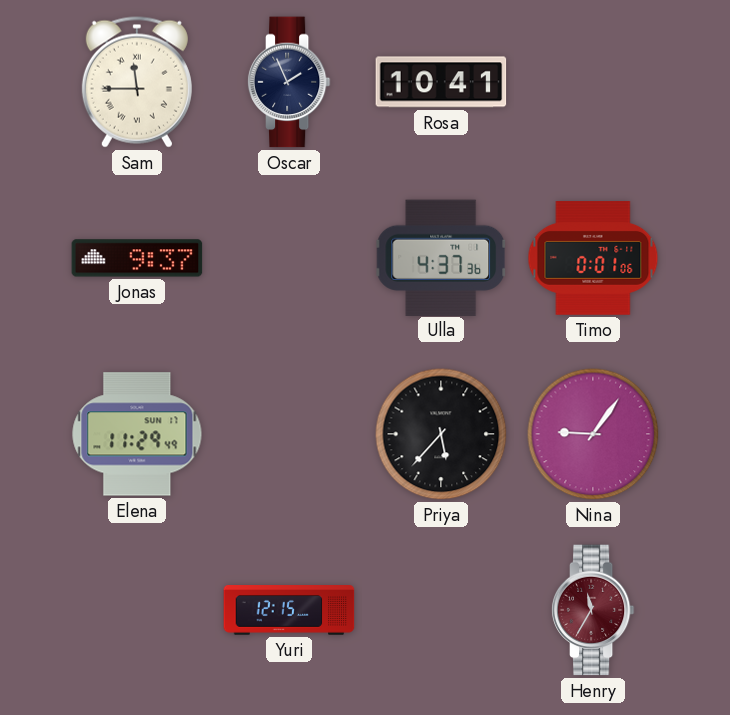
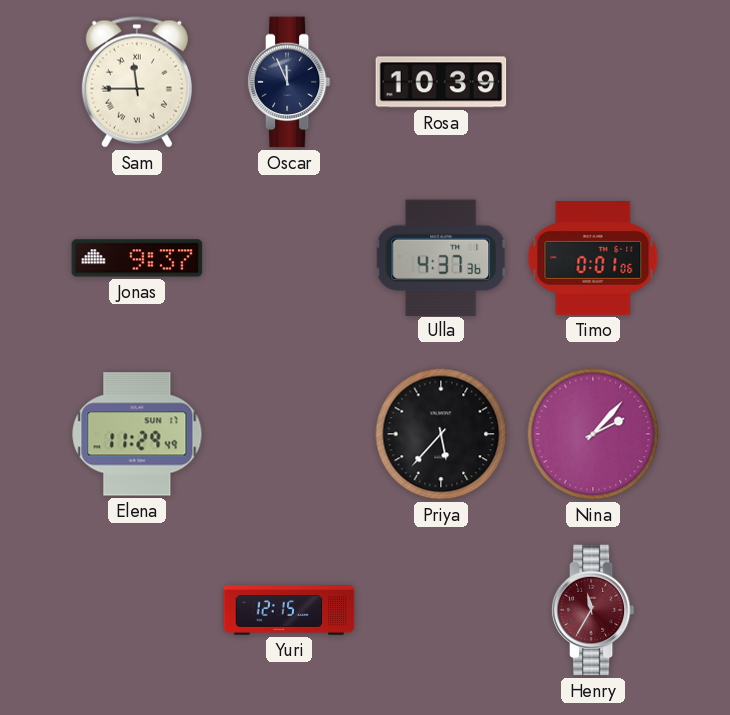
Oscar: 1:56 -> 11:56
Rosa: 10:41 -> 10:39
Nina: 9:06 -> 2:07
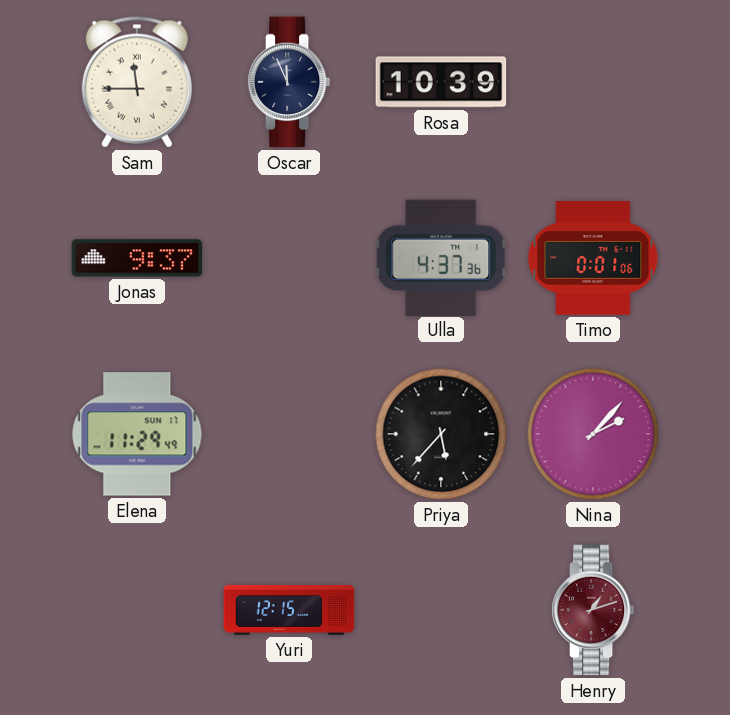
Henry: 11:35 -> 1:12
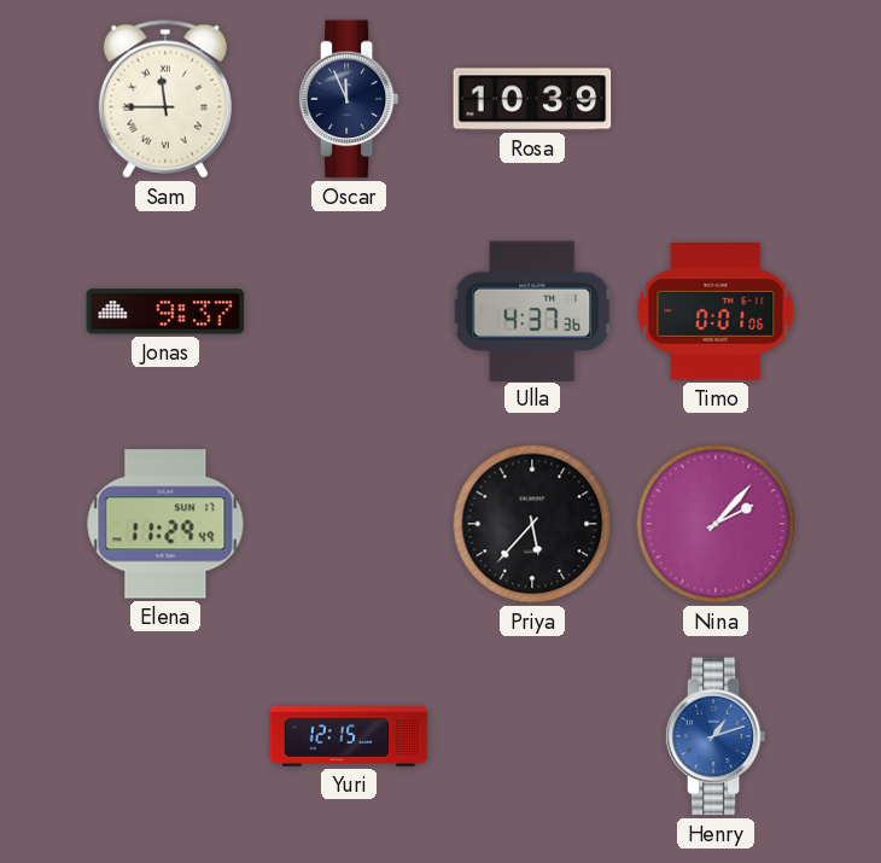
Henry dial: burgundy -> blue
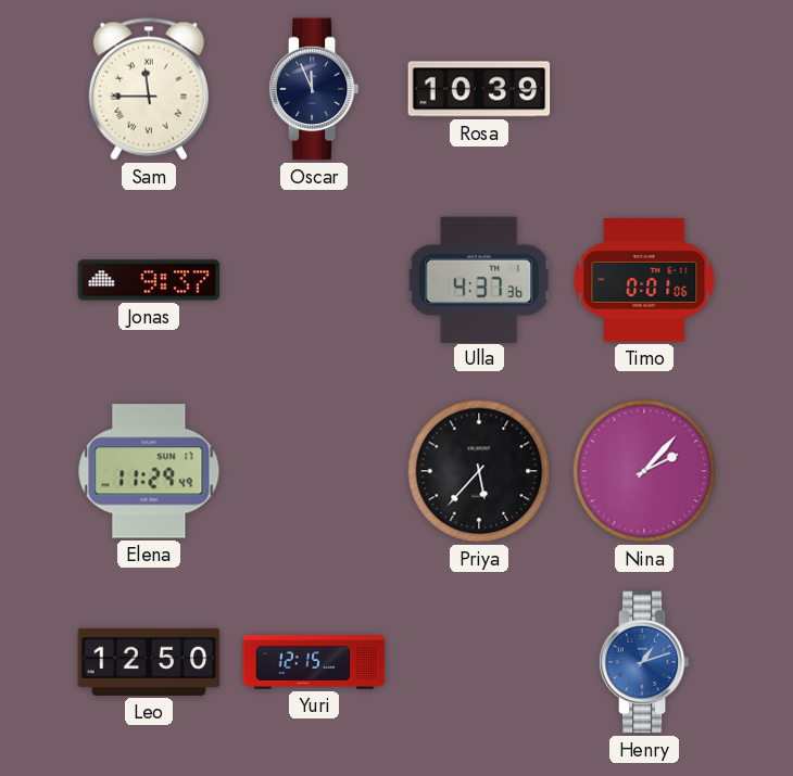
Leo: none -> 12:50
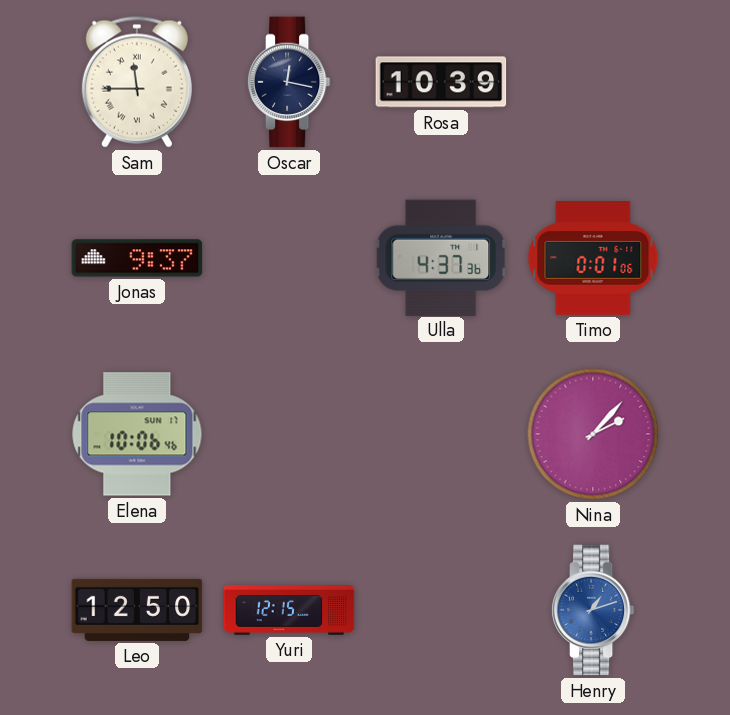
Oscar: 11:56 -> 12:17
Elena: 11:29 -> 10:06
Priya: 5:37 -> none
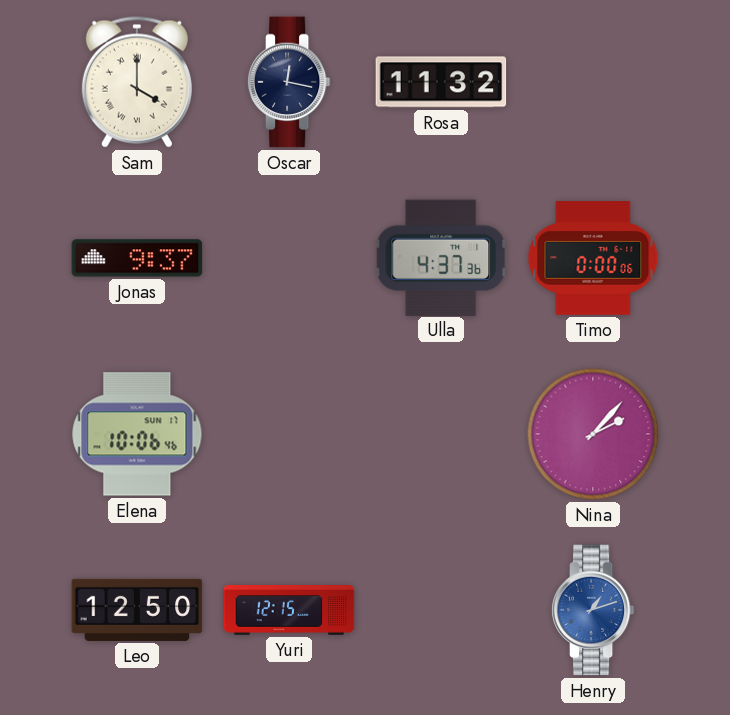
Sam: 11:45 -> 4:00
Rosa: 10:39 -> 11:32
Timo: 0:01 -> 0:00
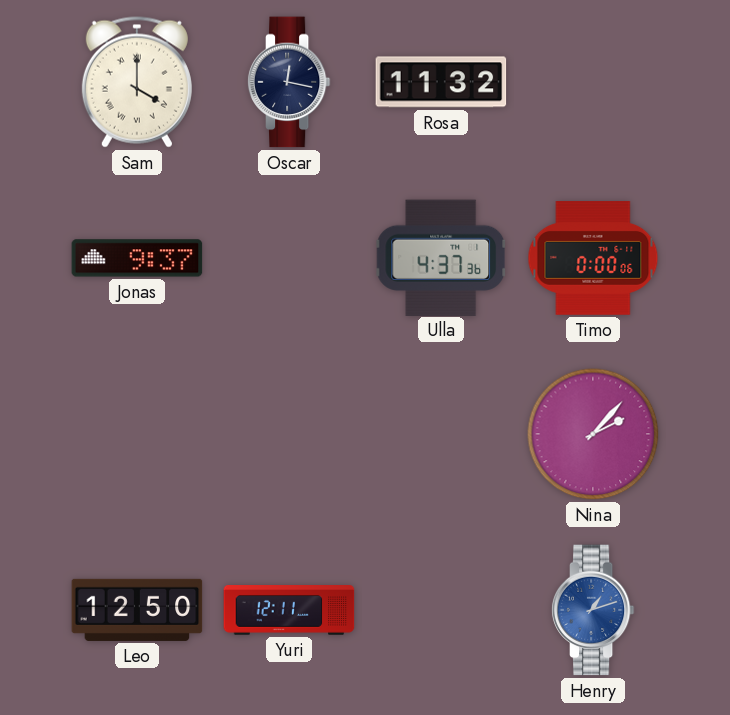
Elena: 10:06 -> none
Yuri: 12:15 -> 12:11
